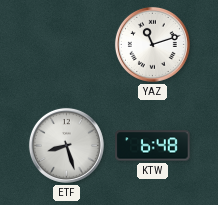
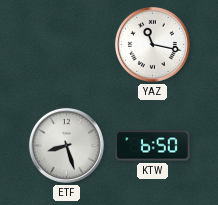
YAZ: 11:12 -> 11:17
KTW: 6:48 -> 6:50
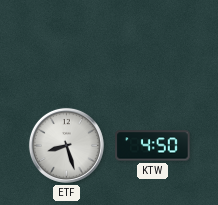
YAZ: 11:17 -> none
KTW: 6:50 -> 4:50
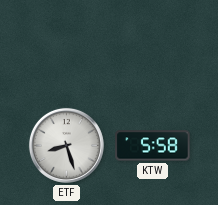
KTW: 4:50 -> 5:58
